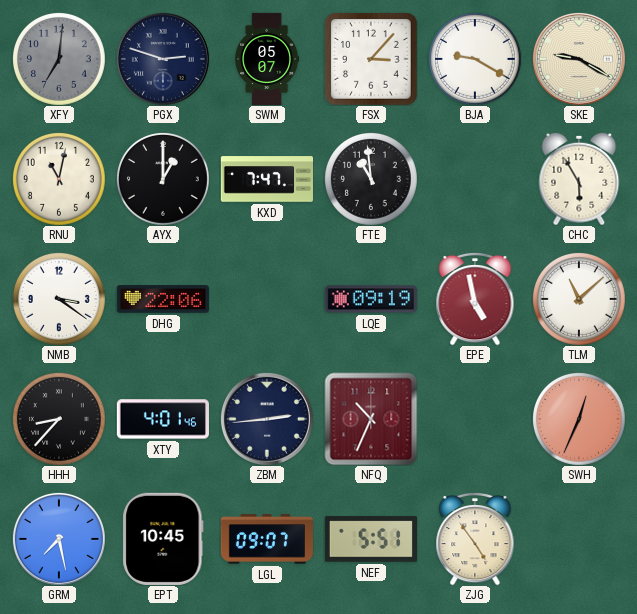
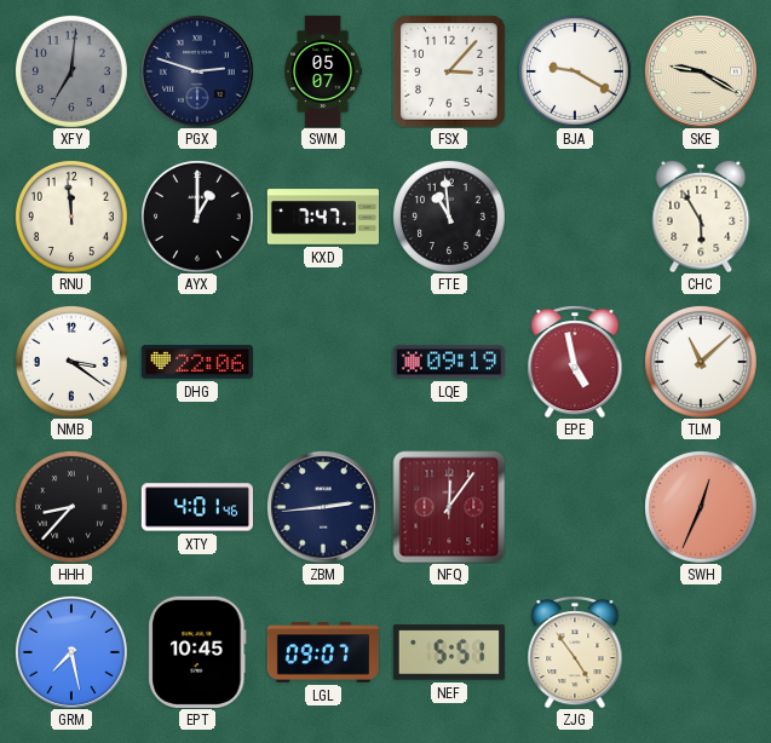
RNU: 11:02 -> 11:59
NFQ: 10:34 -> 12:06
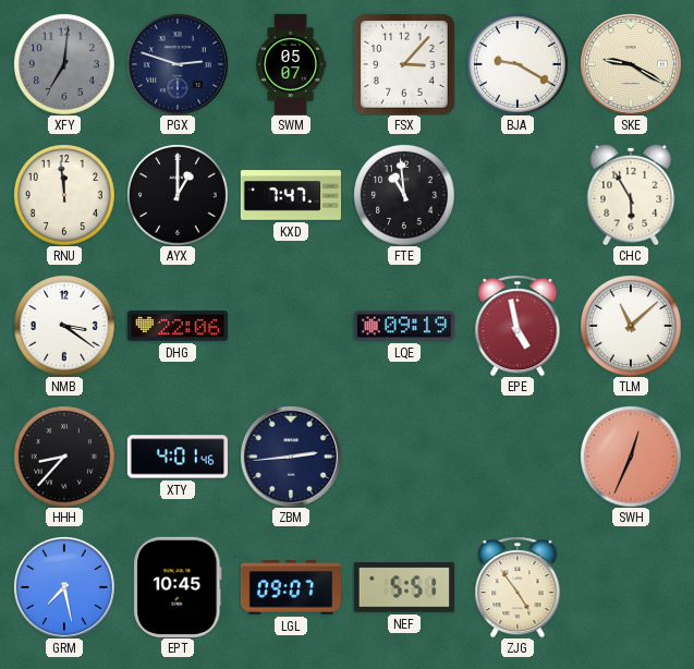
NFQ: 12:06 -> none
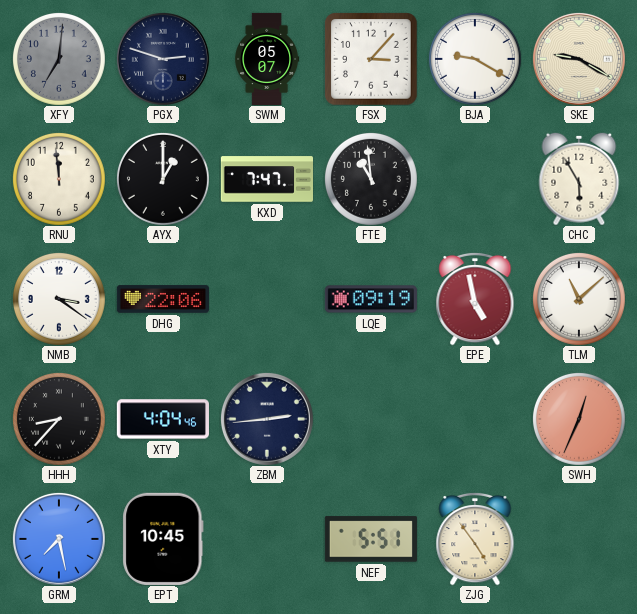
XTY: 4:01 -> 4:04
LGL: 09:07 -> none
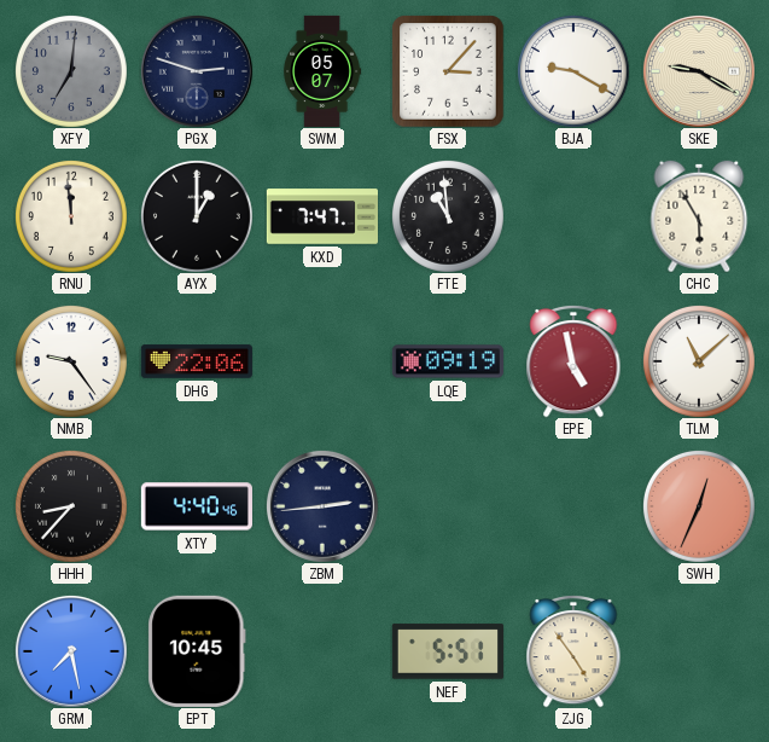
NMB: 3:21 -> 9:24
XTY: 4:04 -> 4:40
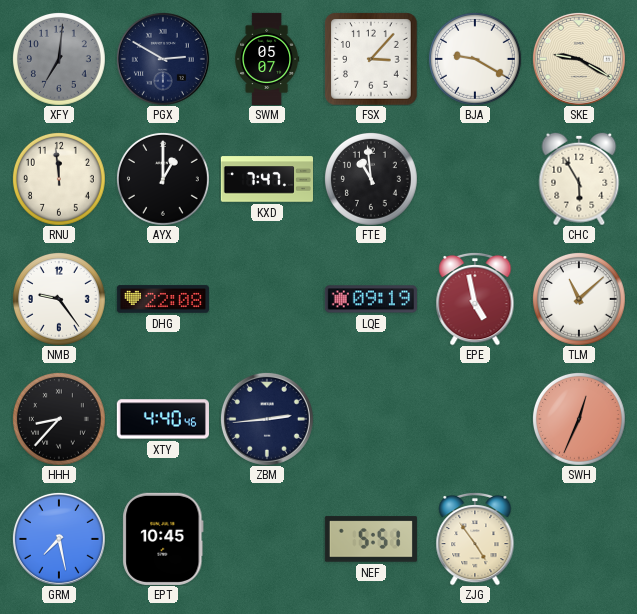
PGX: 2:48 -> 2:50
DHG: 22:06 -> 22:08
